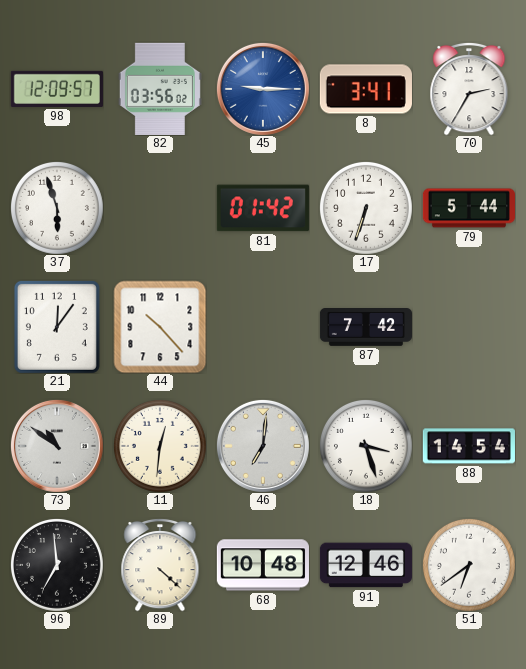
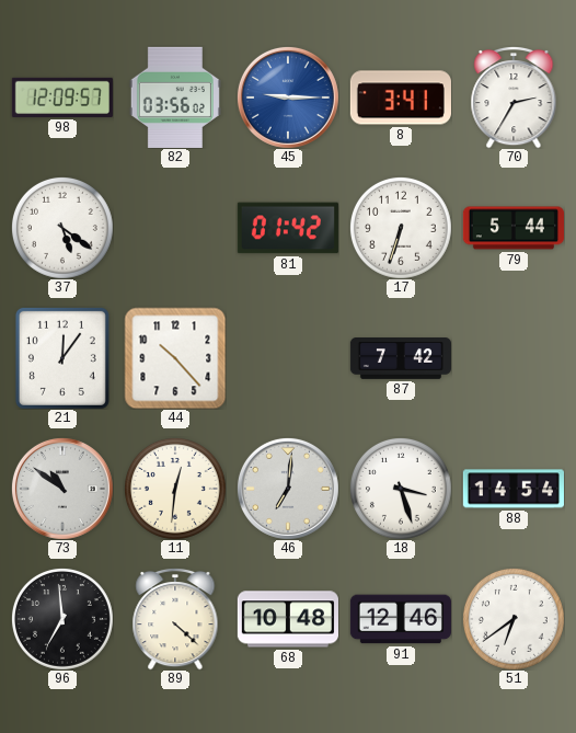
37: 5:57 -> 5:21
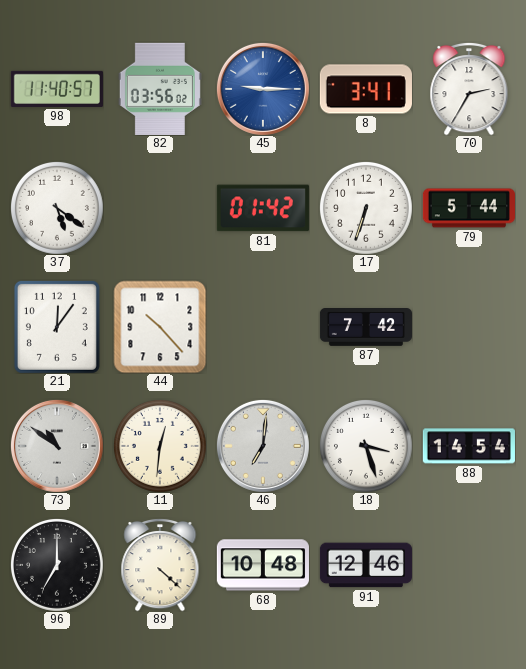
98: 12:09 -> 11:40
96: 6:59 -> 7:00
51: 6:39 -> none
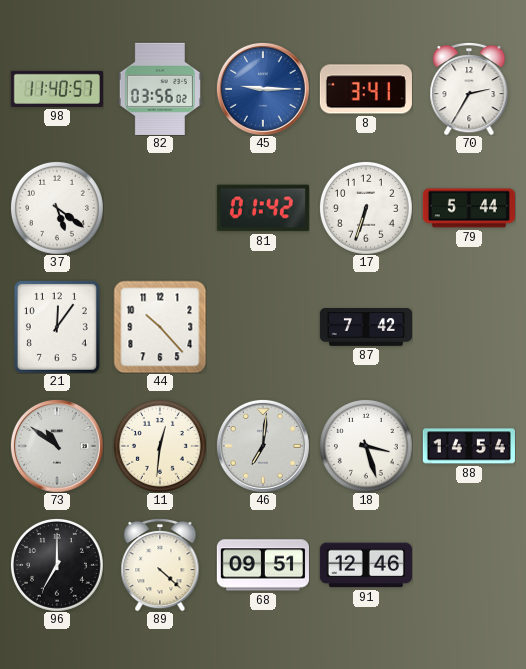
68: 10:48 -> 09:51
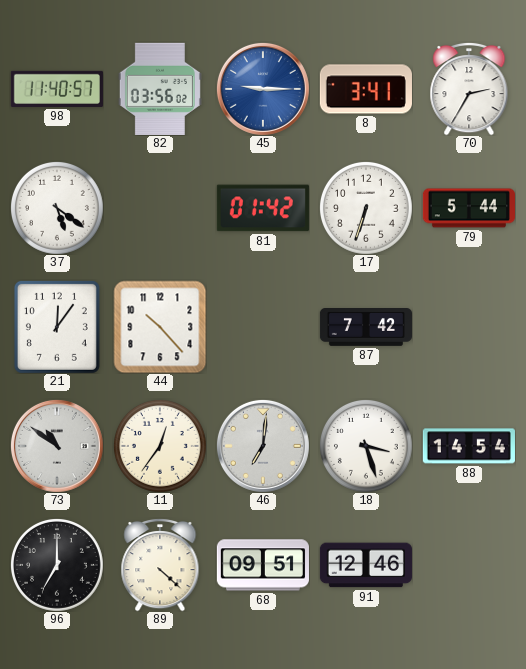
11: 12:31 -> 12:36
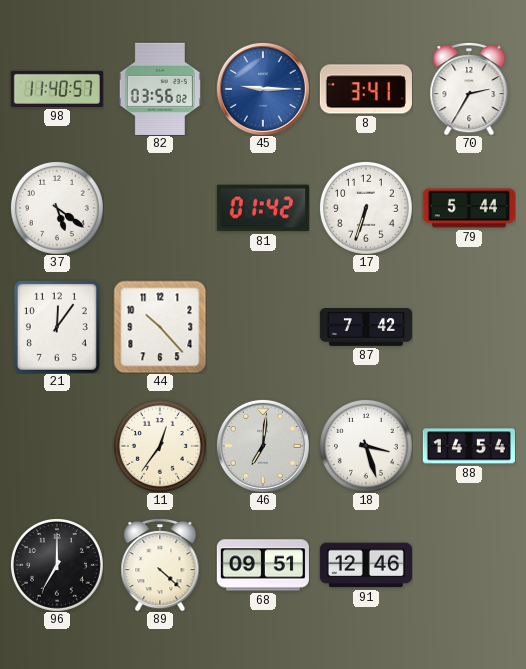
73: 10:51 -> none
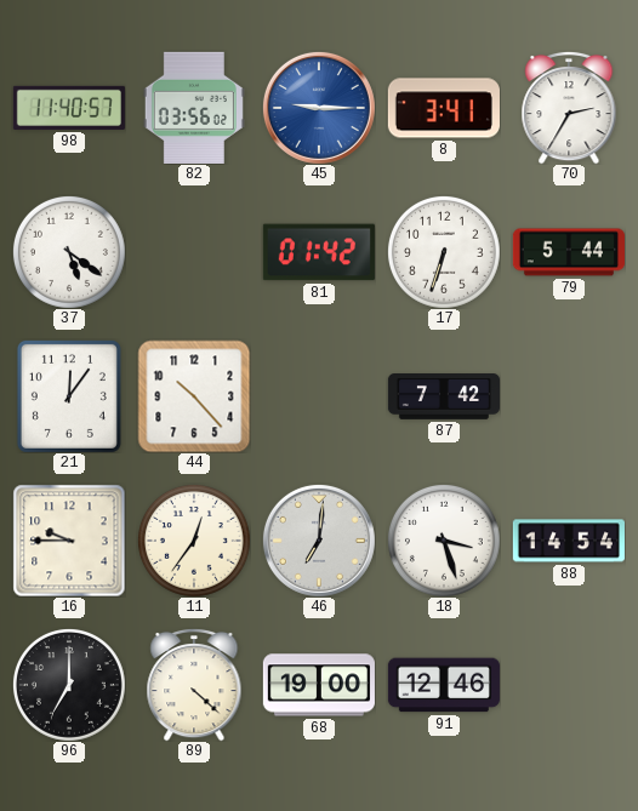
16: none -> 9:45
68: 09:51 -> 19:00
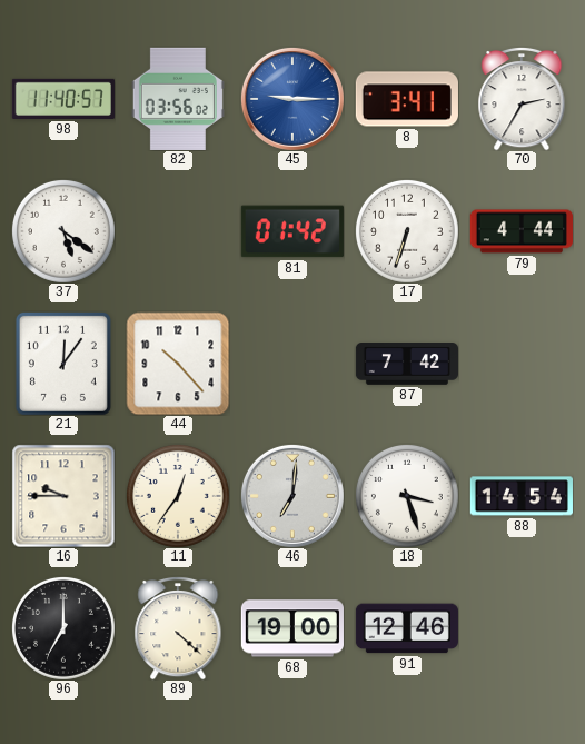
79: 5:44 -> 4:44
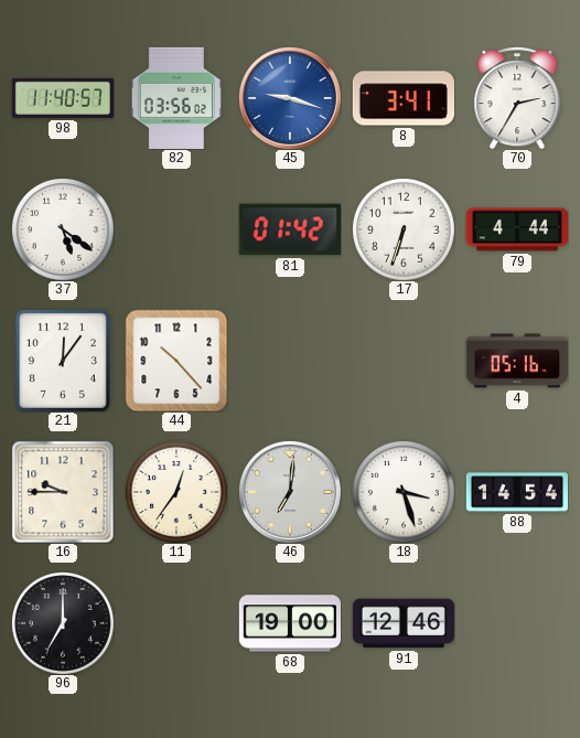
45: 9:15 -> 9:18
87: 7:42 -> none
4: none -> 05:16
89: 4:22 -> none
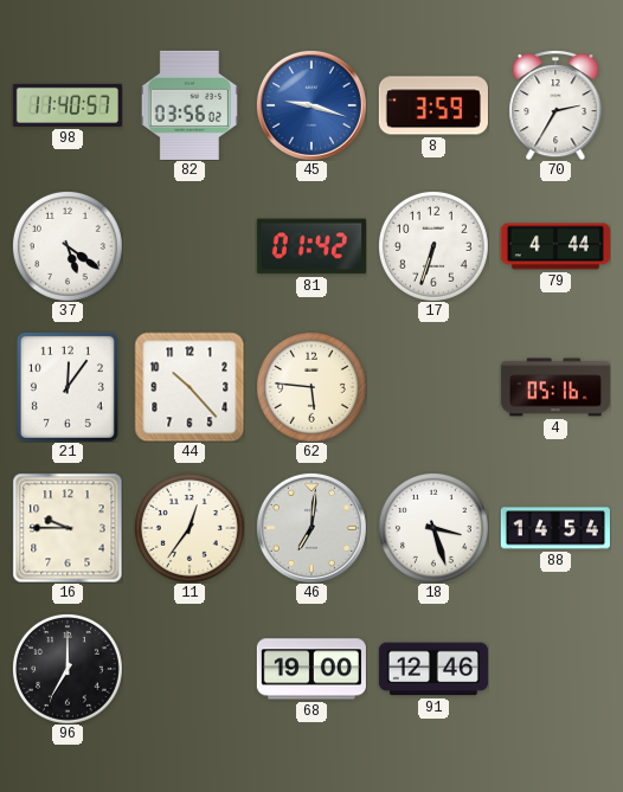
8: 3:41 -> 3:59
62: none -> 5:46
